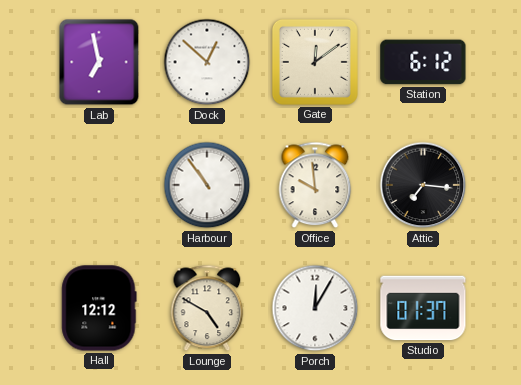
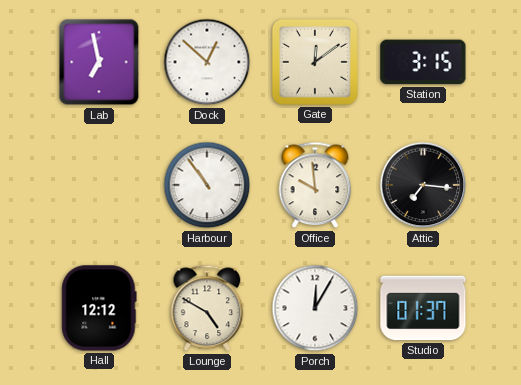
Station: 6:12 -> 3:15
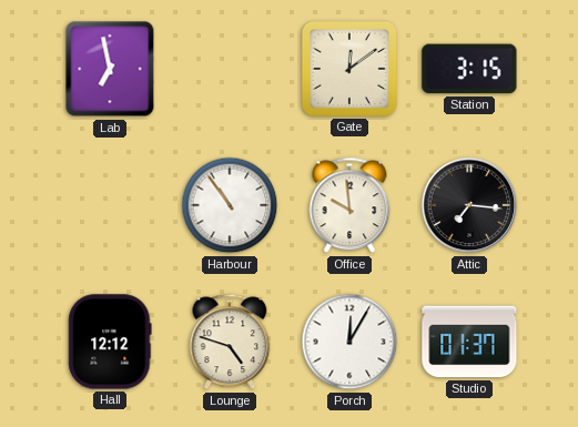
Dock: 12:52 -> none
Lounge: 4:50 -> 4:48
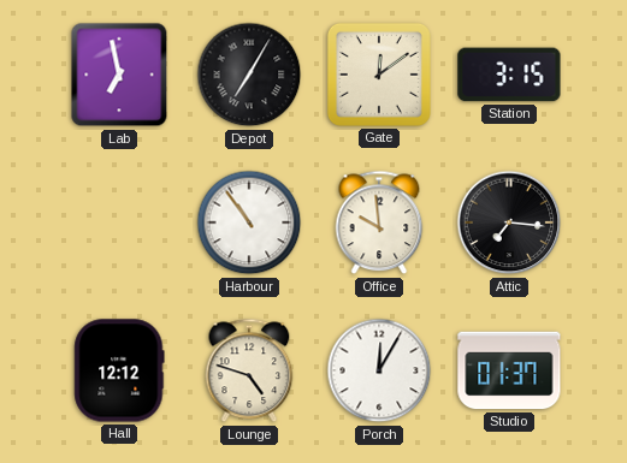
Depot: none -> 7:05
